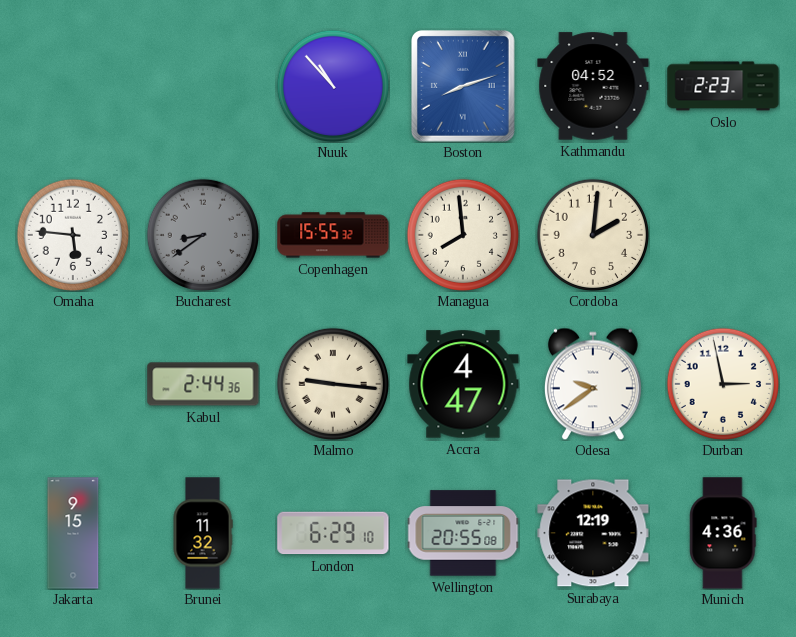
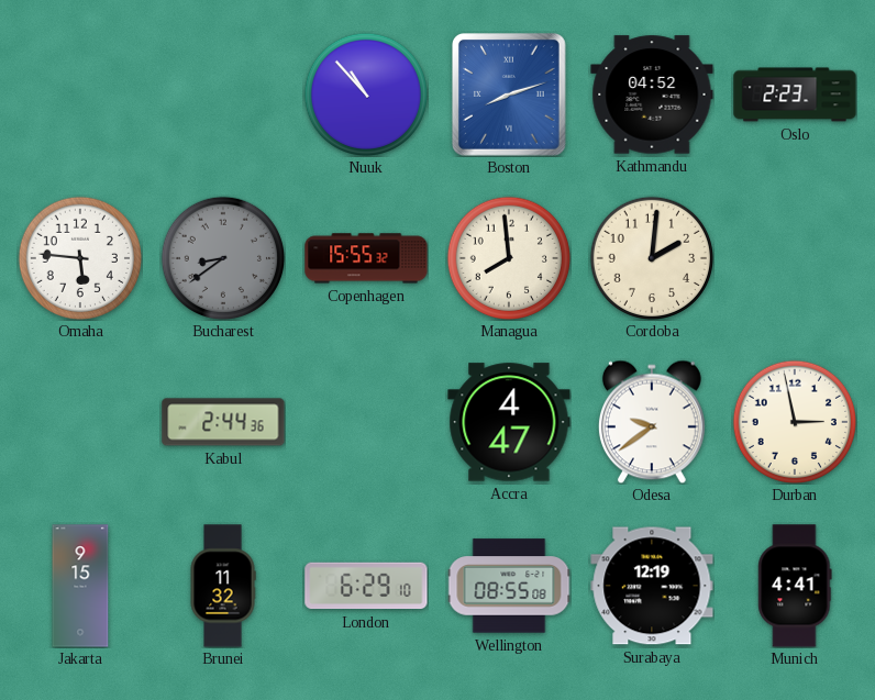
Malmo: 9:16 -> none
Wellington: 20:55 -> 08:55
Munich: 4:36 -> 4:41
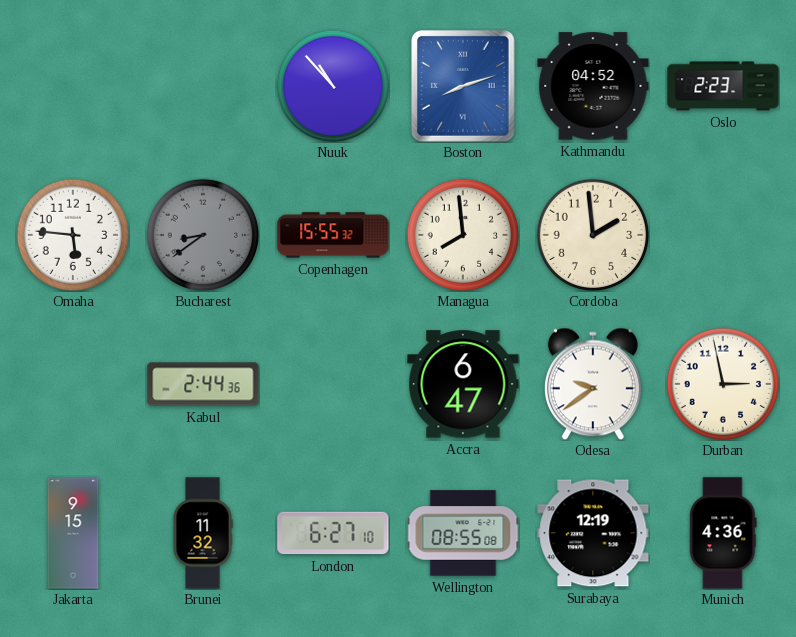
Cordoba: 2:01 -> 1:59
Accra: 4:47 -> 6:47
London: 6:29 -> 6:27
Munich: 4:41 -> 4:36
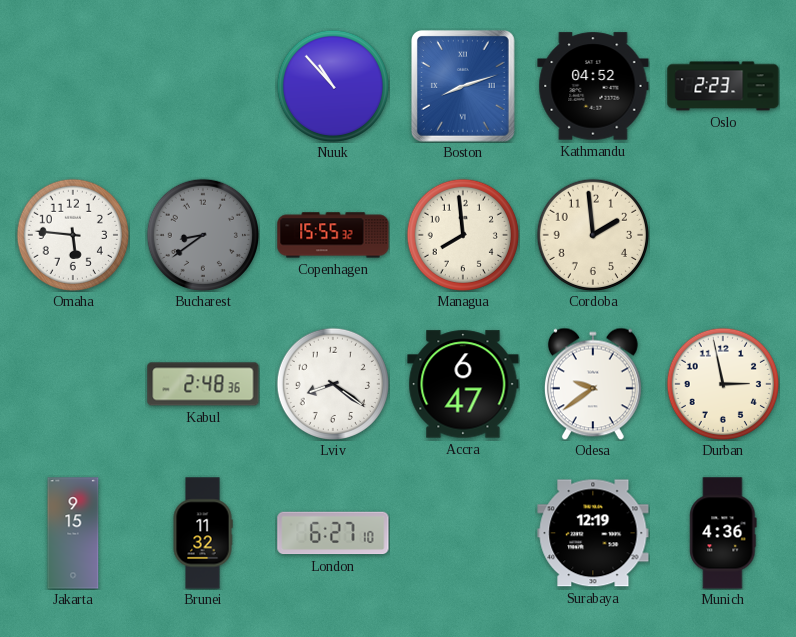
Kabul: 2:44 -> 2:48
Lviv: none -> 8:21
Wellington: 08:55 -> none
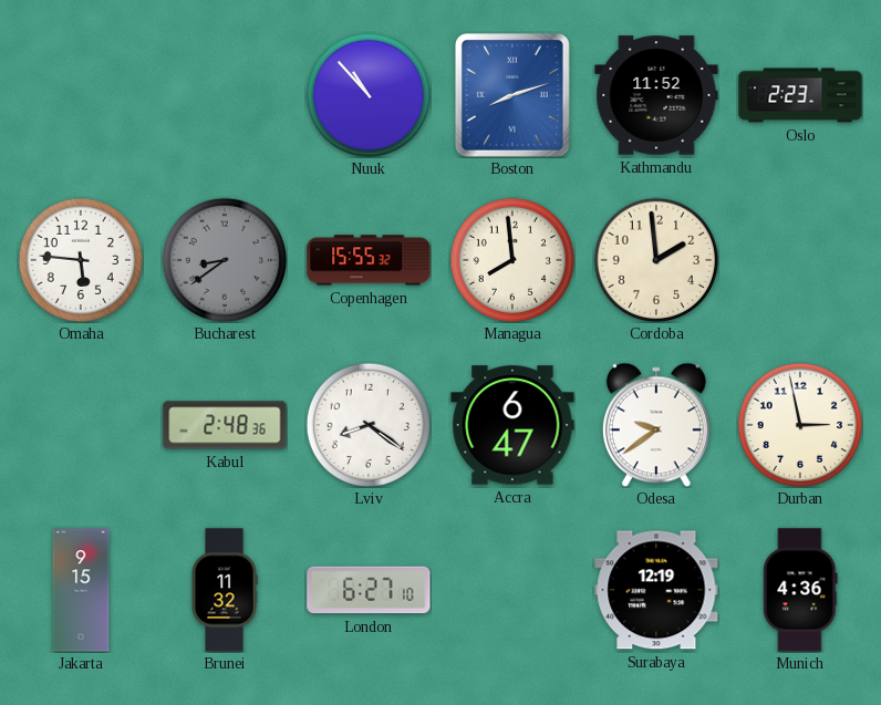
Kathmandu: 04:52 -> 11:52
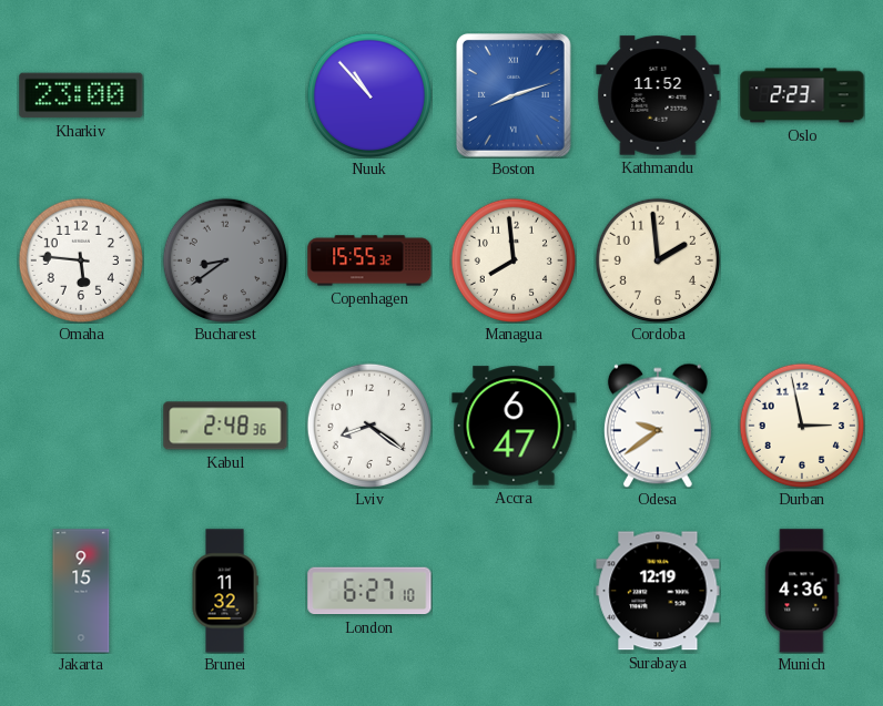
Kharkiv: none -> 23:00
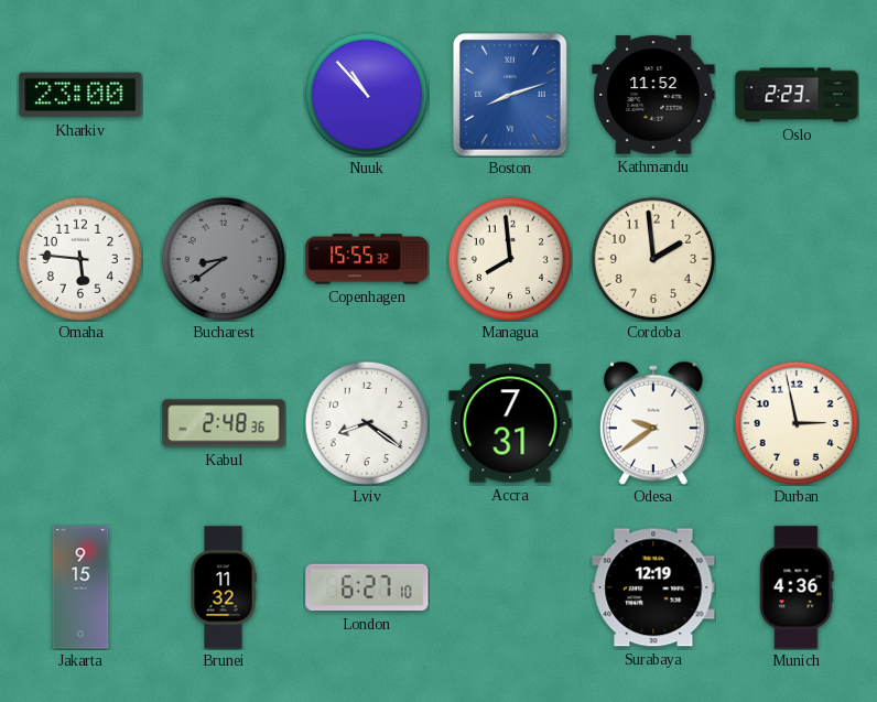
Accra: 6:47 -> 7:31
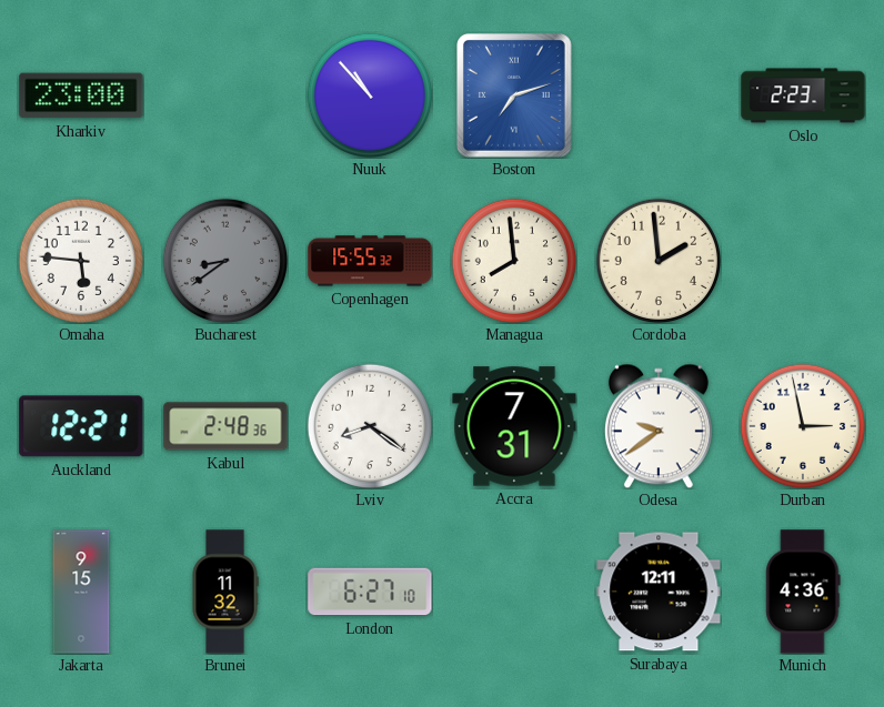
Boston: 8:12 -> 7:12
Kathmandu: 11:52 -> none
Auckland: none -> 12:21
Surabaya: 12:19 -> 12:11
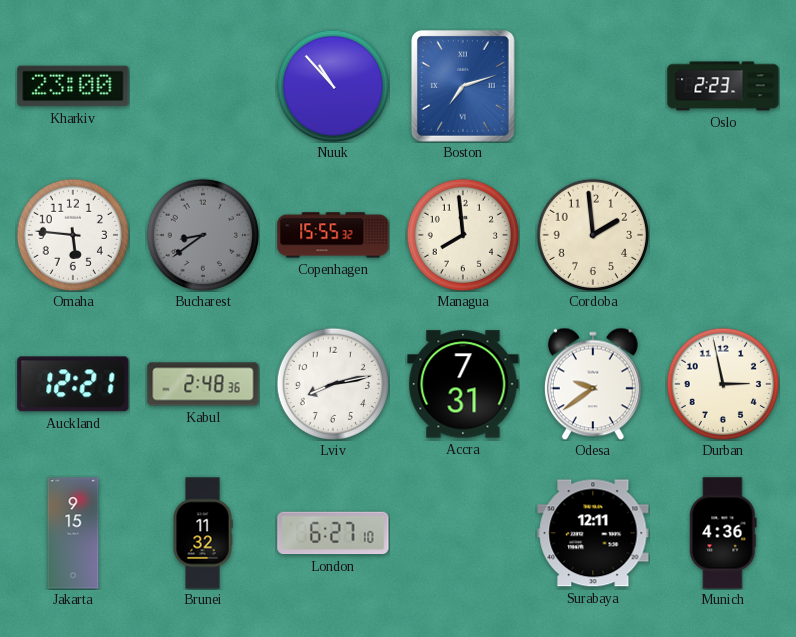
Lviv: 8:21 -> 8:13
